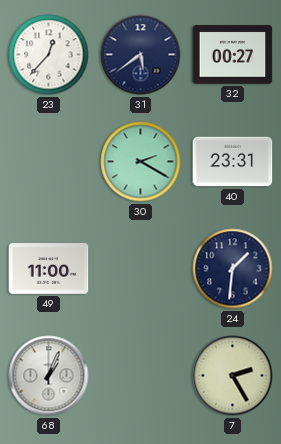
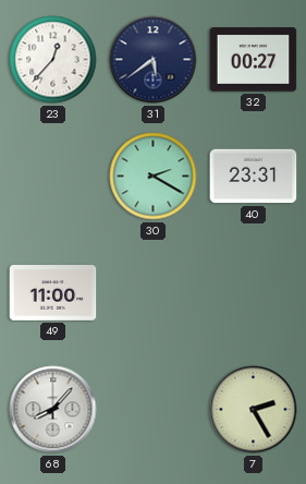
24: 1:31 -> none
68: 1:04 -> 8:07
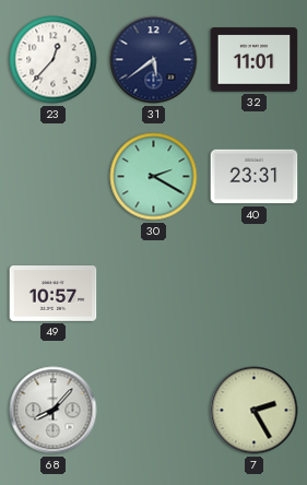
32: 00:27 -> 11:01
49: 11:00 -> 10:57
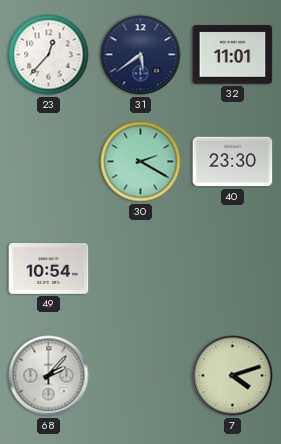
40: 23:31 -> 23:30
49: 10:57 -> 10:54
68: 8:07 -> 2:07
7: 2:25 -> 4:12
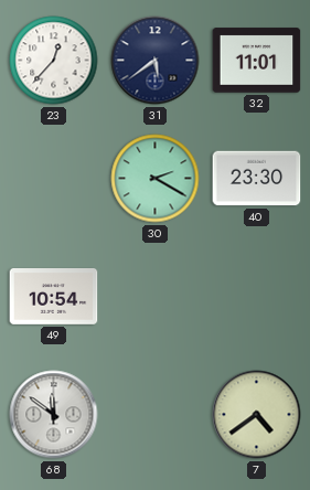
68: 2:07 -> 11:51
7: 4:12 -> 4:39
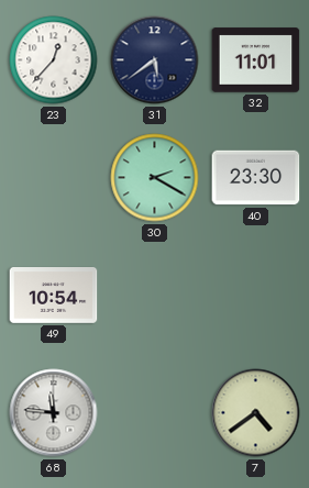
68: 11:51 -> 11:46
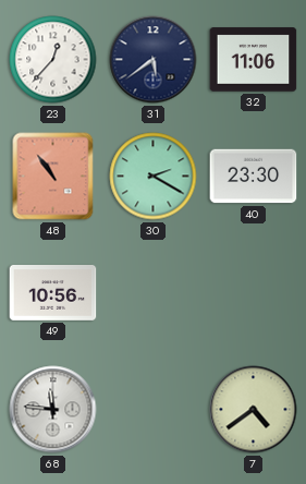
32: 11:01 -> 11:06
48: none -> 10:54
49: 10:54 -> 10:56
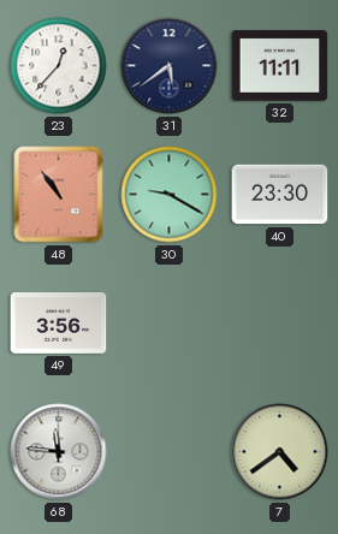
32: 11:06 -> 11:11
30: 2:20 -> 9:20
49: 10:56 -> 3:56
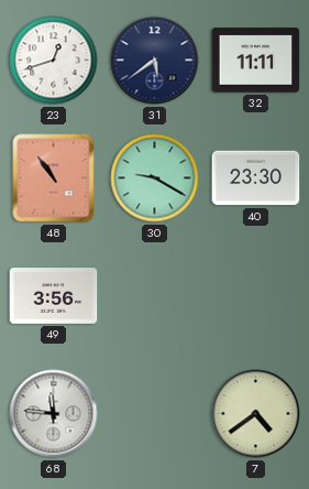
23: 12:37 -> 12:42
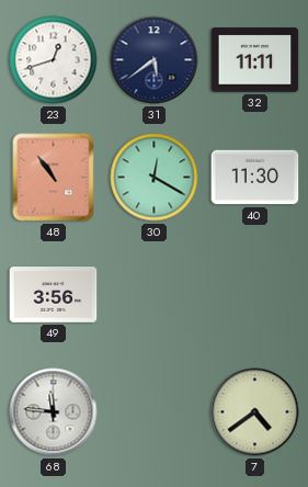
30: 9:20 -> 12:20
40: 23:30 -> 11:30
